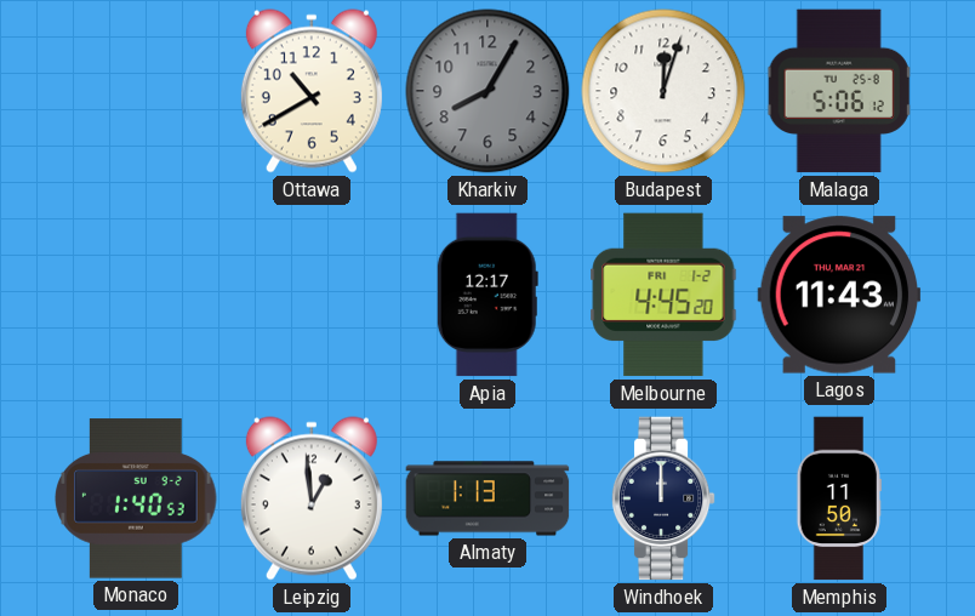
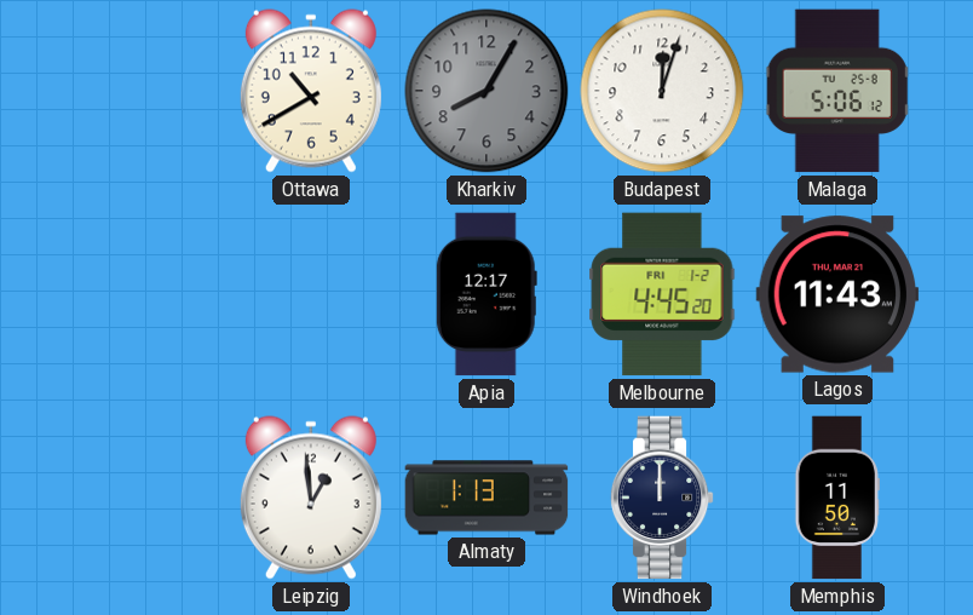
Monaco: 1:40 -> none
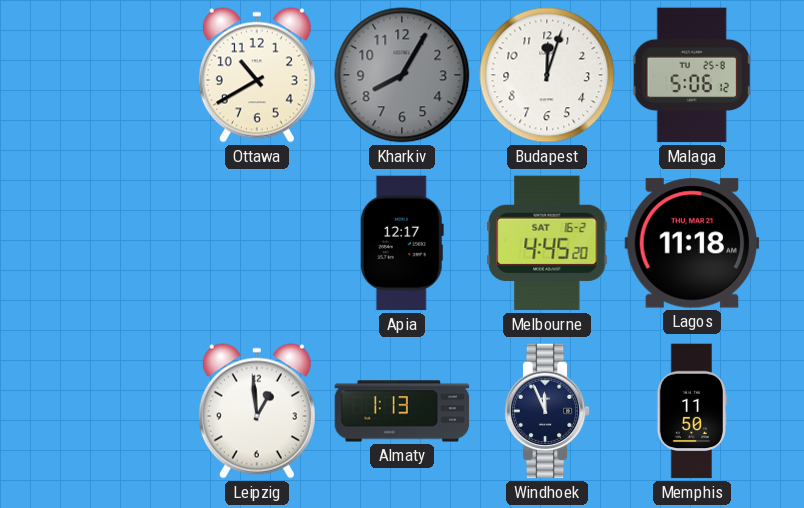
Melbourne date: FRI 1-2 -> SAT 16-2
Lagos: 11:43 -> 11:18
Windhoek: 12:00 -> 11:56
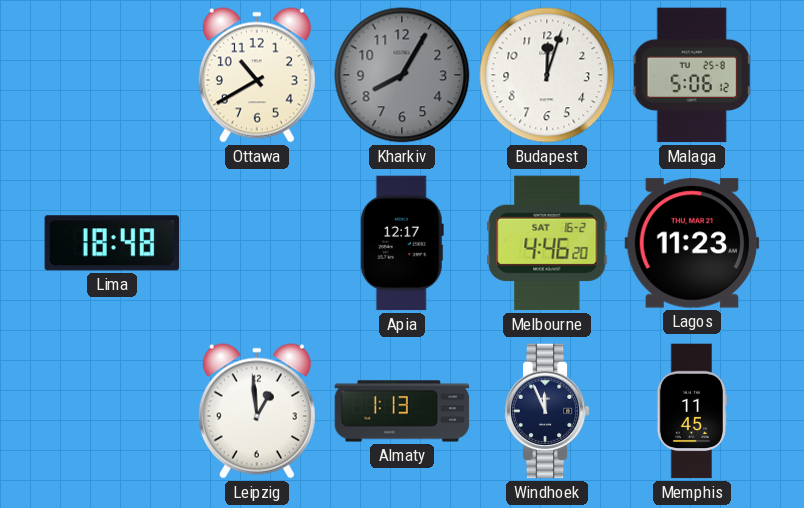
Lima: none -> 18:48
Melbourne: 4:45 -> 4:46
Lagos: 11:18 -> 11:23
Memphis: 11:50 -> 11:45
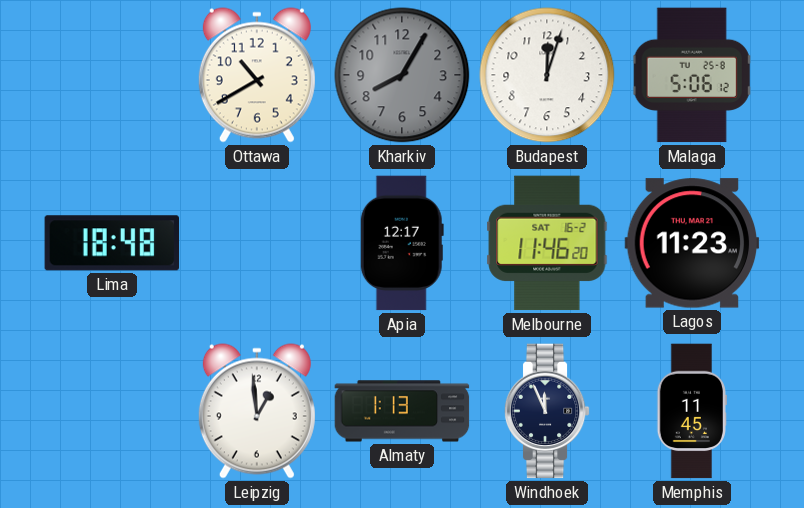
Melbourne: 4:46 -> 11:46
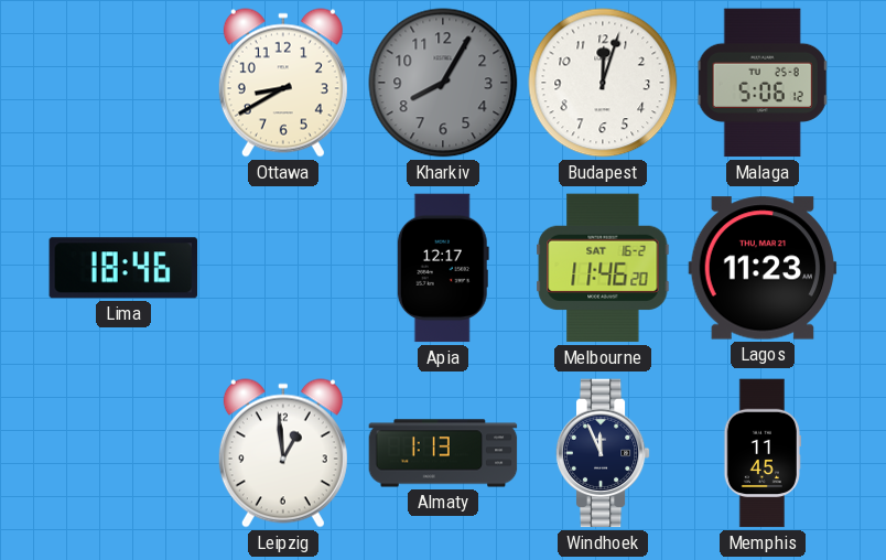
Ottawa: 10:40 -> 8:40
Lima: 18:48 -> 18:46
